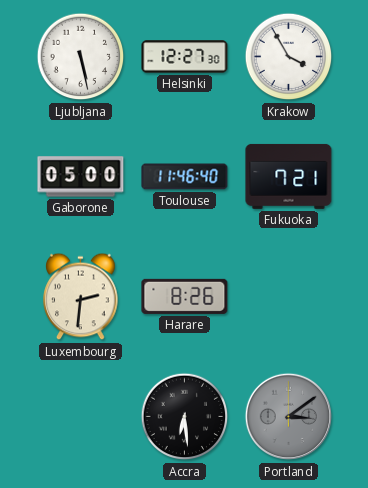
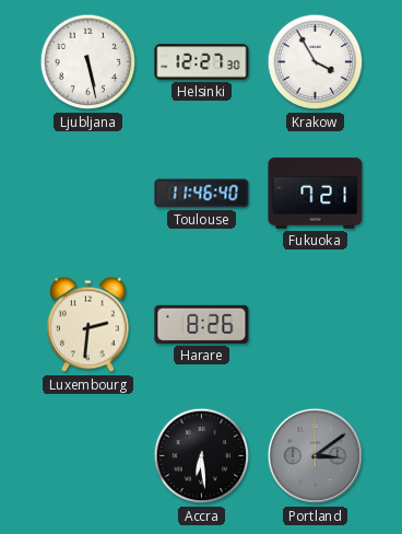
Gaborone: 05:00 -> none
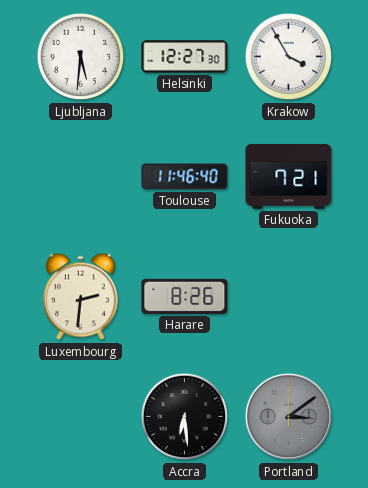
Ljubljana: 5:28 -> 5:31
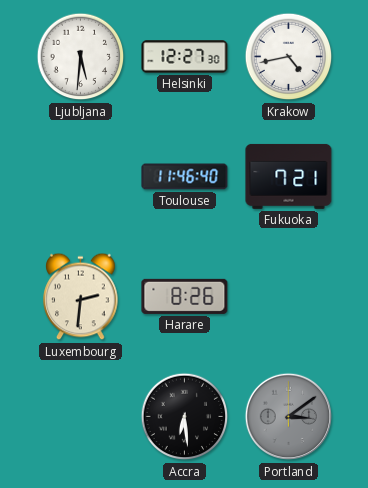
Krakow: 3:55 -> 4:43
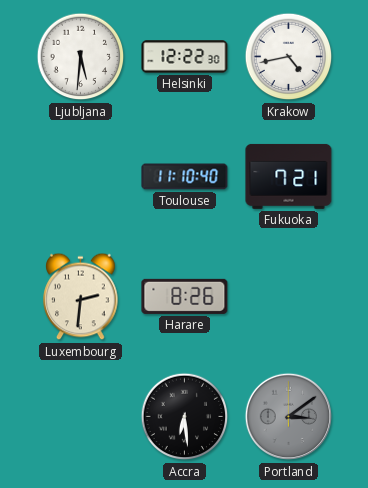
Helsinki: 12:27 -> 12:22
Toulouse: 11:46 -> 11:10
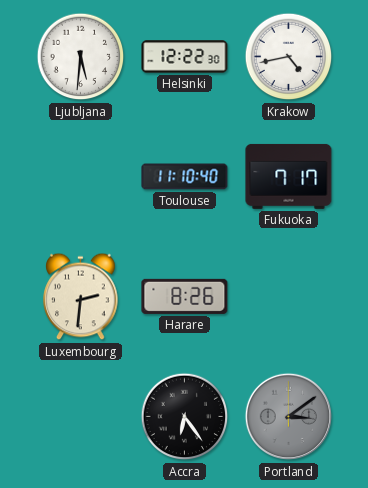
Fukuoka: 7:21 -> 7:17
Accra: 6:29 -> 6:24
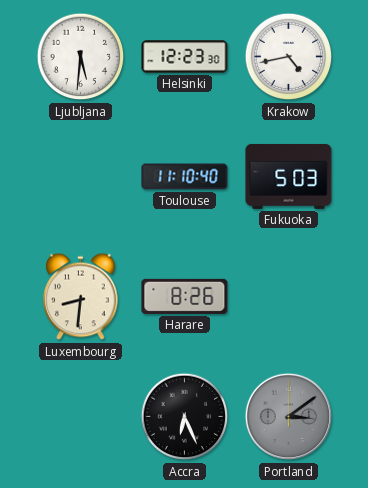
Helsinki: 12:22 -> 12:23
Fukuoka: 7:17 -> 5:03
Luxembourg: 2:31 -> 8:31
Accra: 6:24 -> 6:26
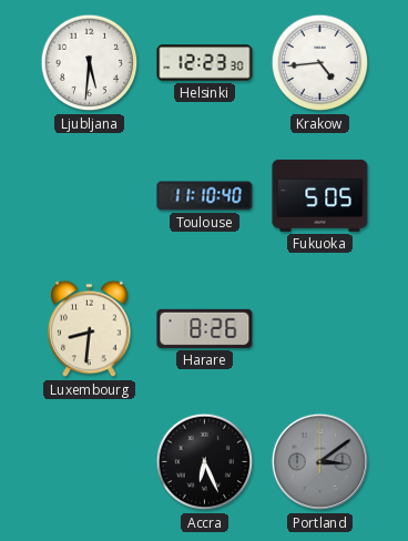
Krakow: 4:43 -> 4:44
Fukuoka: 5:03 -> 5:05
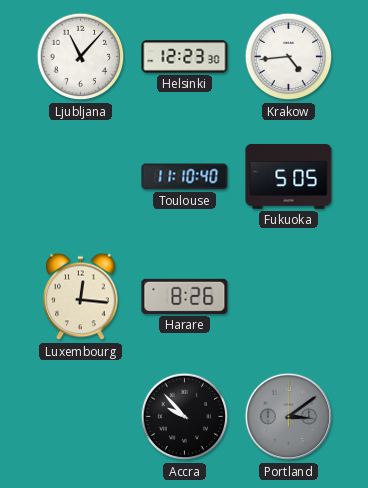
Ljubljana: 5:31 -> 11:07
Luxembourg: 8:31 -> 12:16
Accra: 6:26 -> 9:53
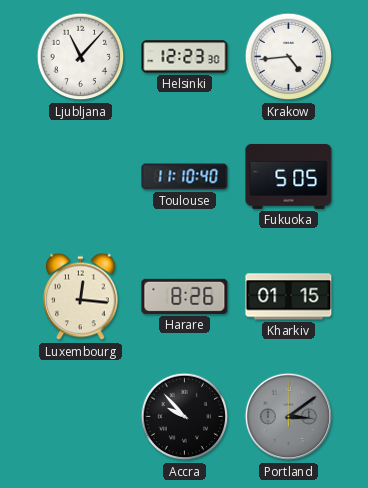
Kharkiv: none -> 01:15
